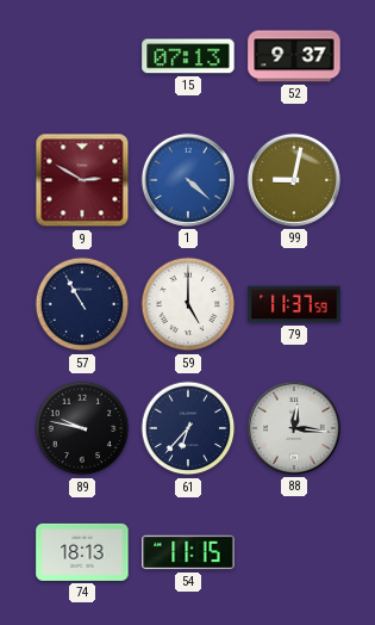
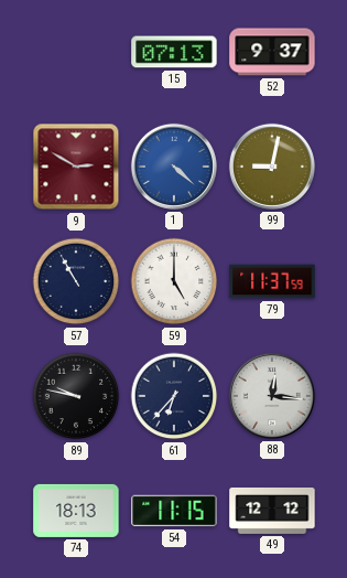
49: none -> 12:12
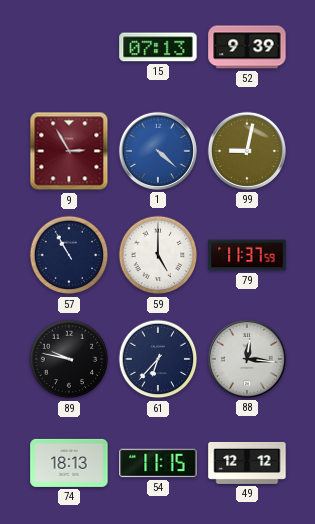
52: 9:37 -> 9:39
9: 2:50 -> 2:55
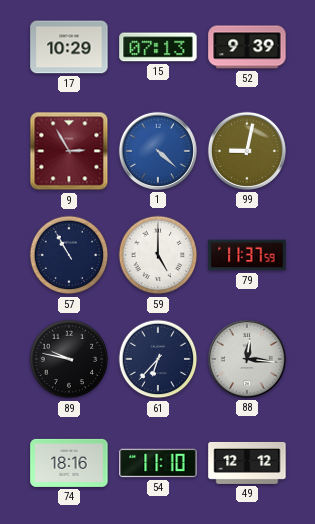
17: none -> 10:29
74: 18:13 -> 18:16
54: 11:15 -> 11:10
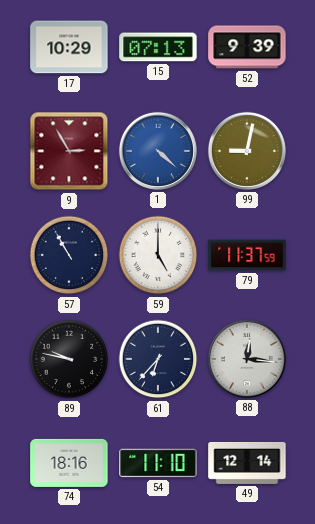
49: 12:12 -> 12:14
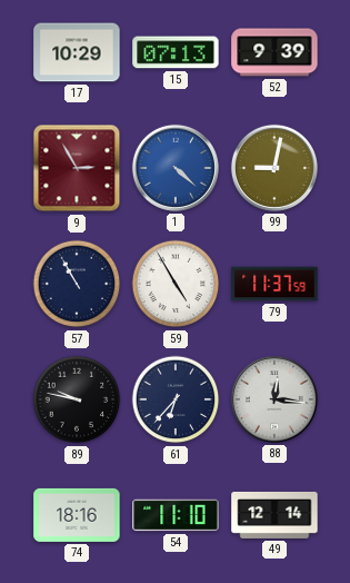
59: 5:00 -> 4:55
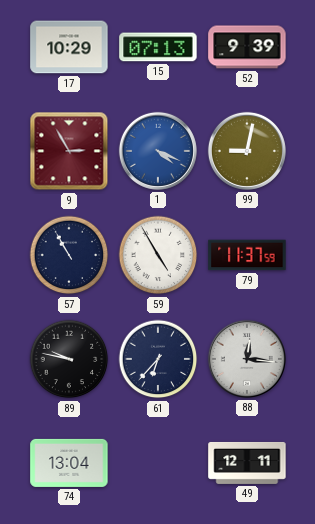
1: 4:22 -> 4:19
74: 18:16 -> 13:04
54: 11:10 -> none
49: 12:14 -> 12:11
